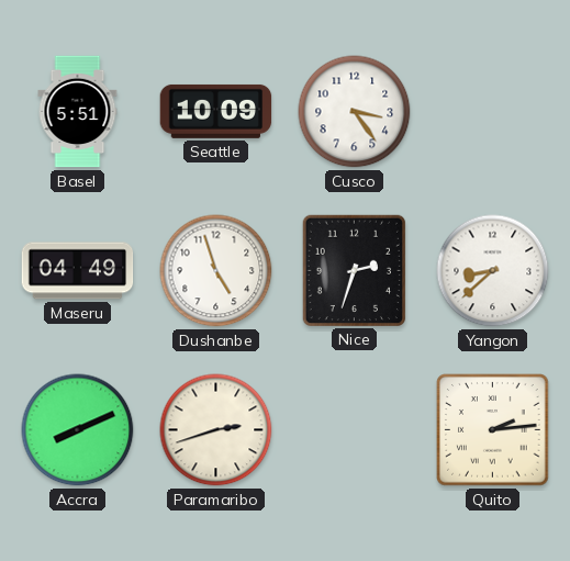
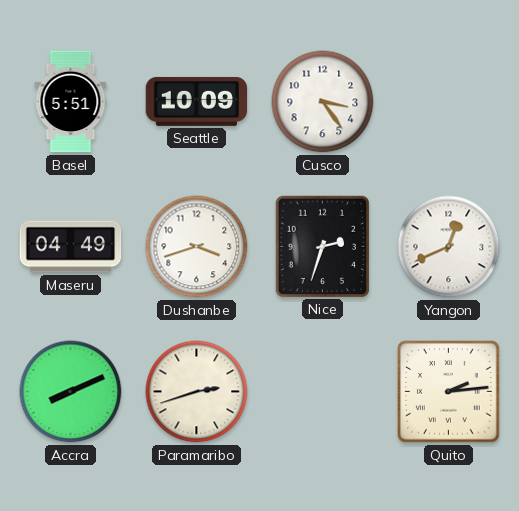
Dushanbe: 4:57 -> 3:42
Yangon: 8:38 -> 12:41
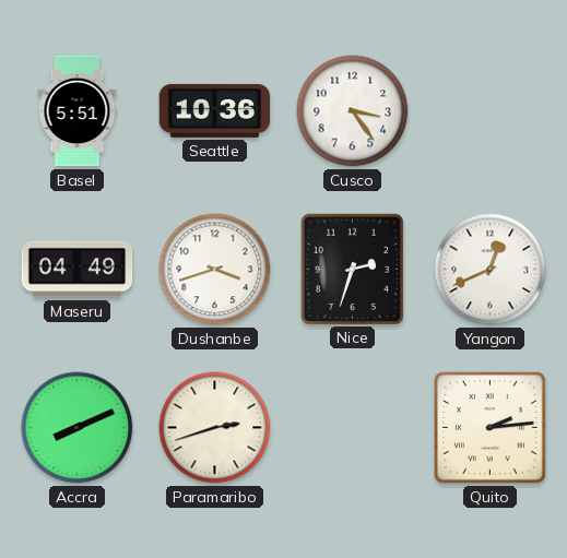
Seattle: 10:09 -> 10:36
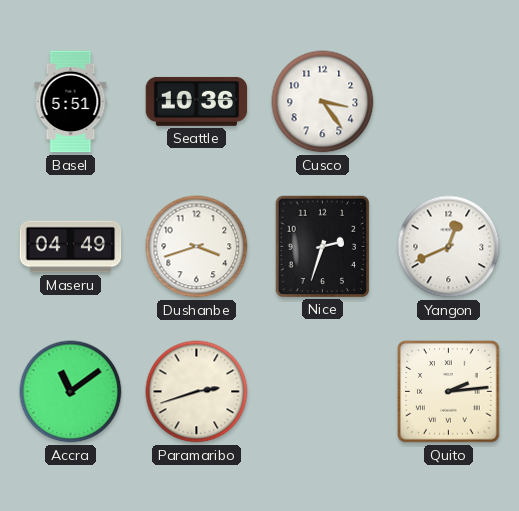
Accra: 8:11 -> 11:09
